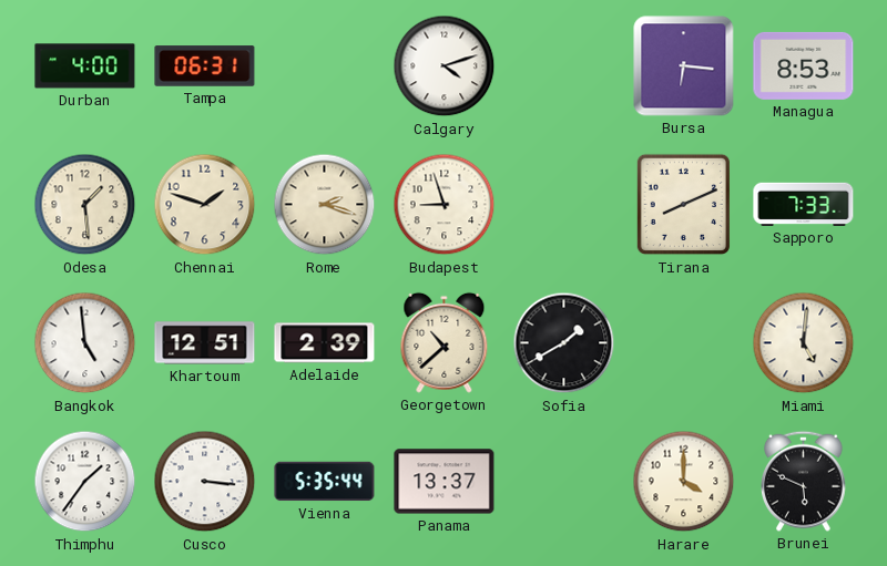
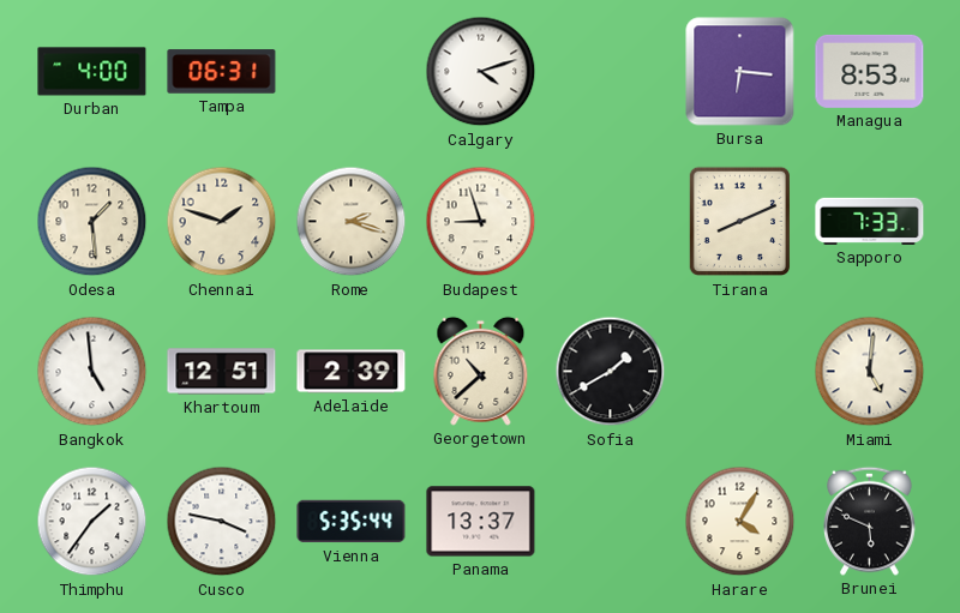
Cusco: 3:16 -> 3:47
Harare: 4:00 -> 4:05
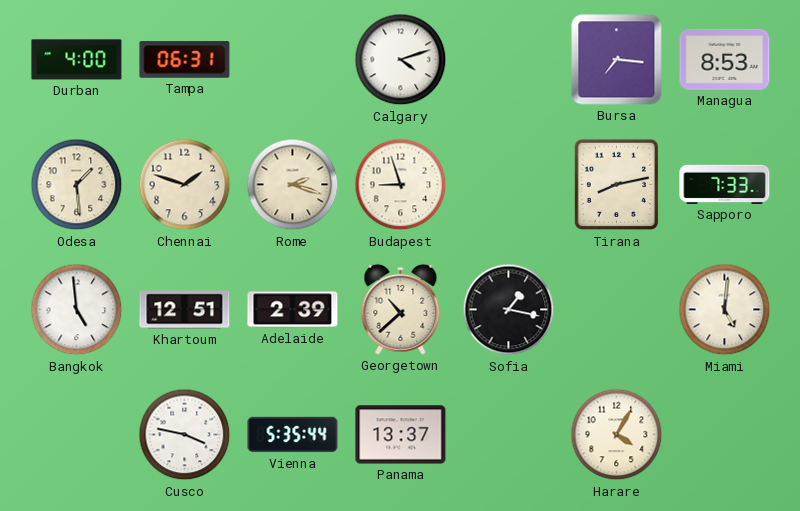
Bursa: 6:16 -> 7:16
Tirana: 8:11 -> 8:13
Sofia: 1:40 -> 1:17
Thimphu: 1:36 -> none
Brunei: 5:49 -> none
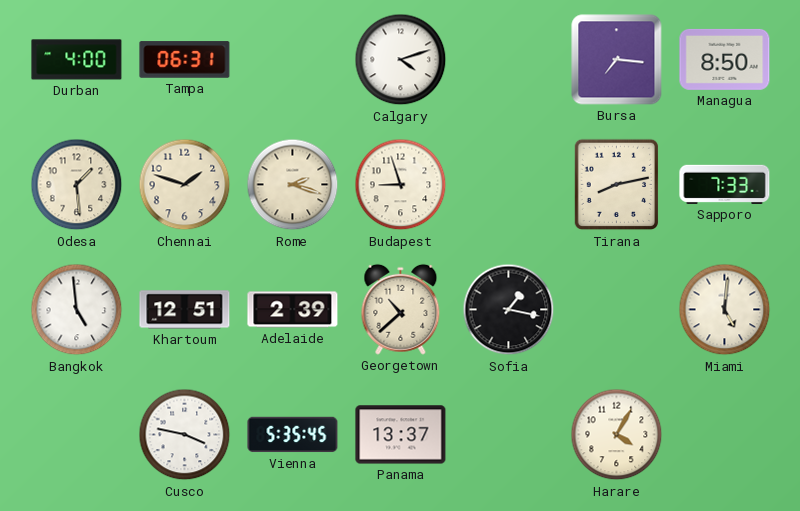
Managua: 8:53 -> 8:50
Vienna: 5:35:44 -> 5:35:45
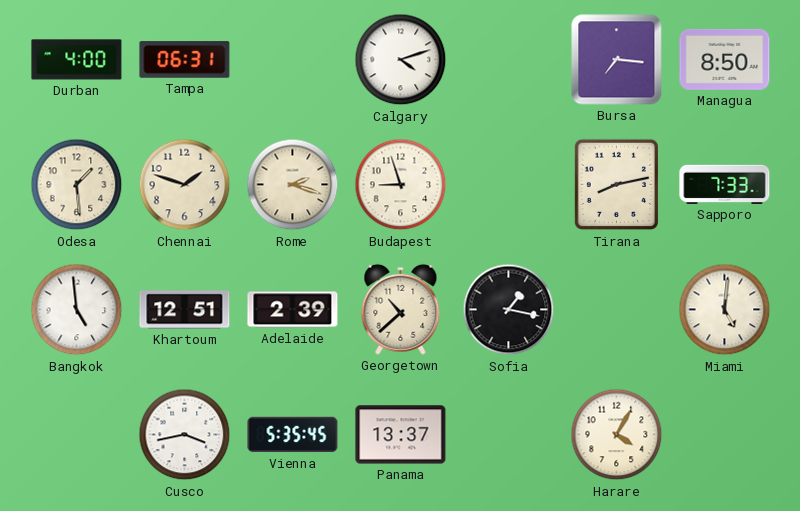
Cusco: 3:47 -> 3:43
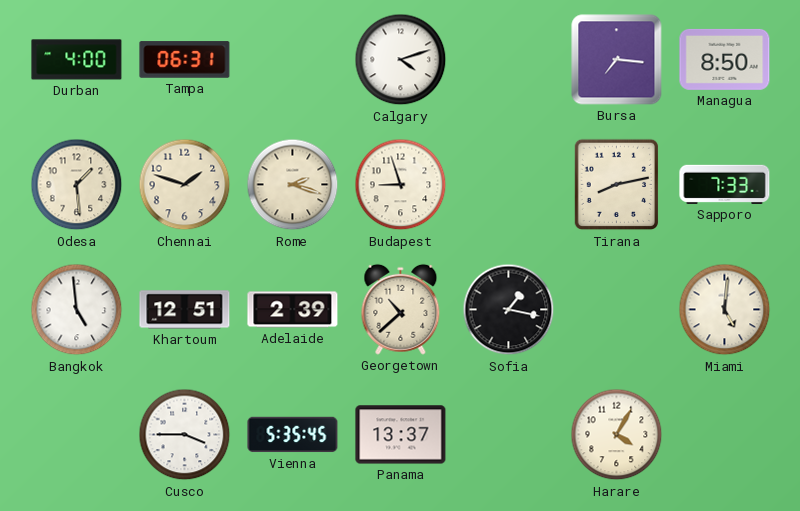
Cusco: 3:43 -> 3:45
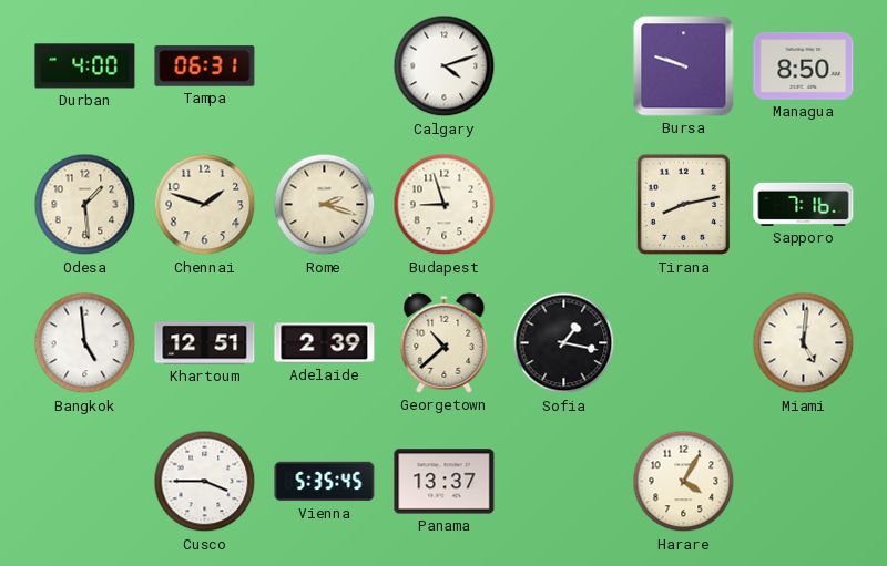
Bursa: 7:16 -> 9:48
Sapporo: 7:33 -> 7:16
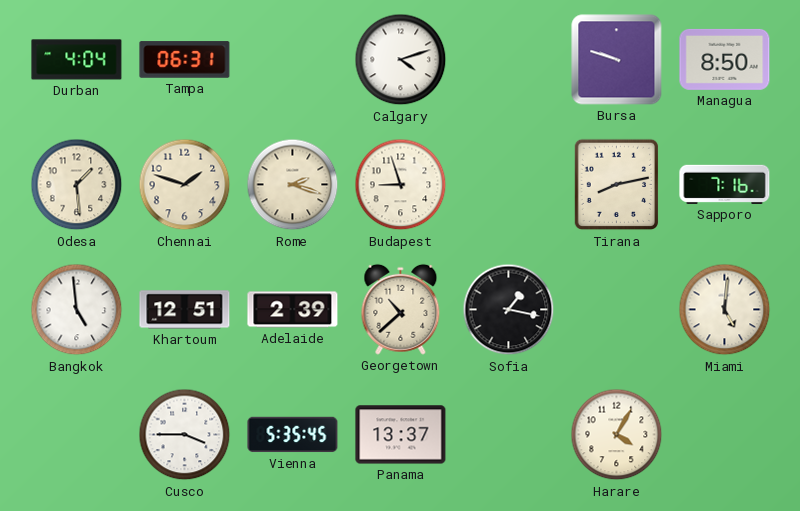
Durban: 4:00 -> 4:04
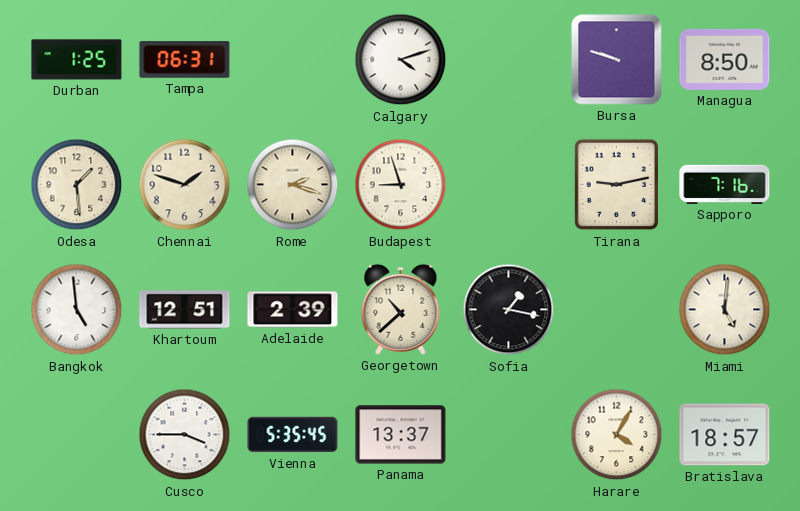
Durban: 4:04 -> 1:25
Tirana: 8:13 -> 9:13
Bratislava: none -> 18:57
